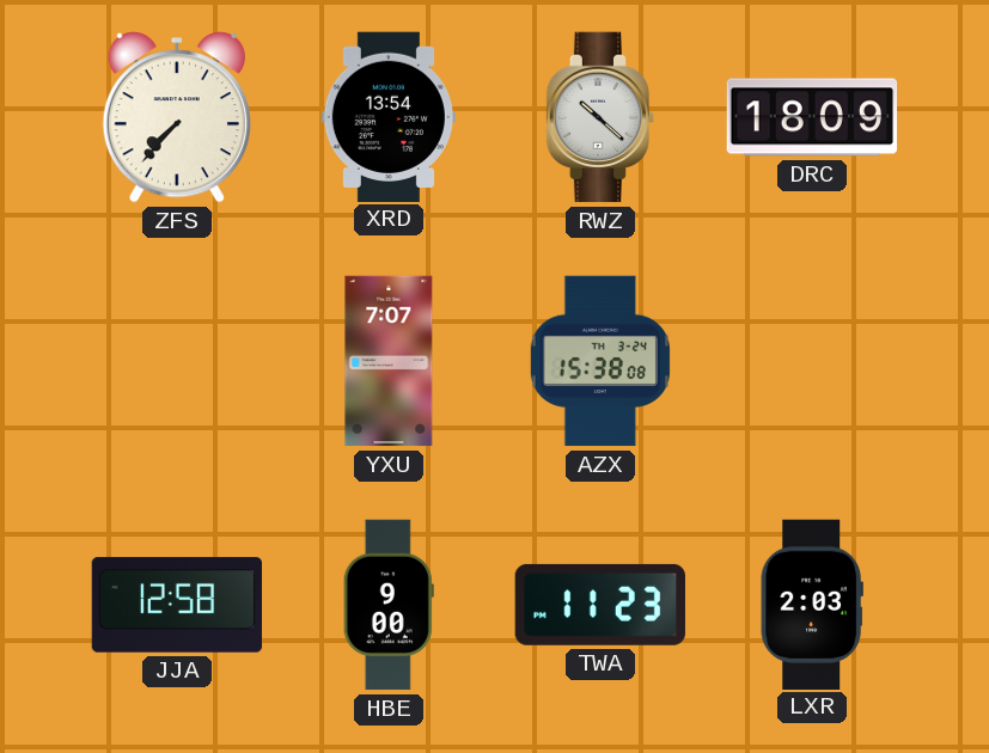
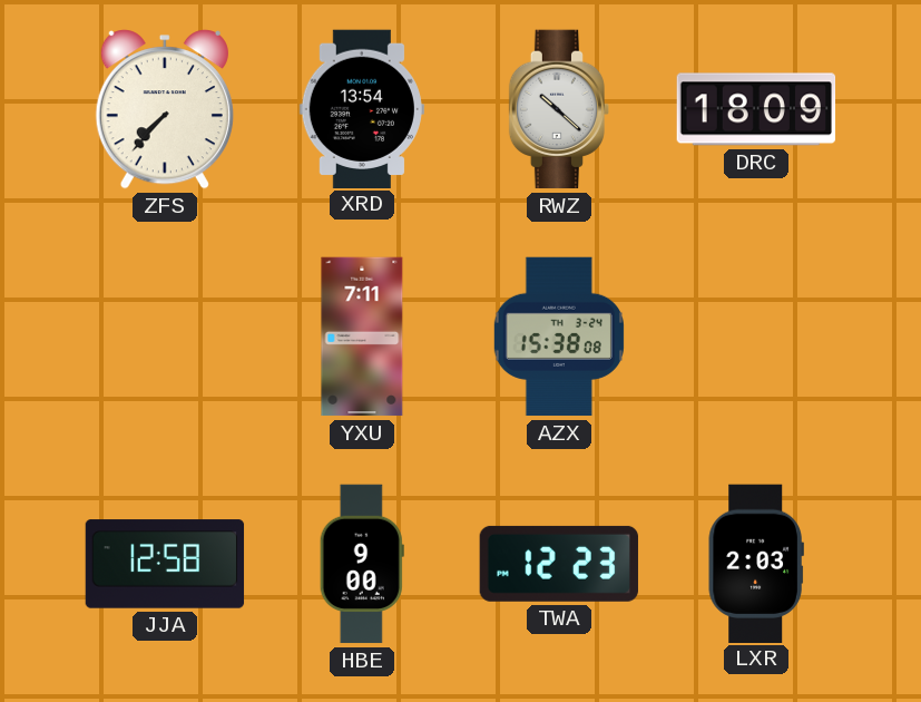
YXU: 7:07 -> 7:11
TWA: 11:23 -> 12:23
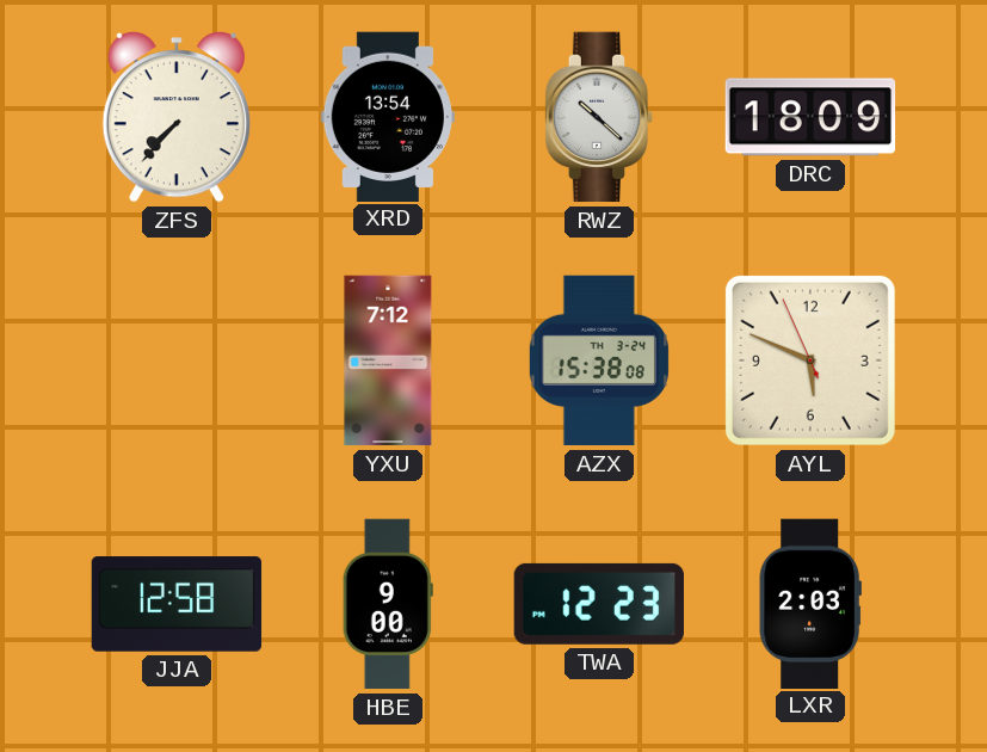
YXU: 7:11 -> 7:12
AYL: none -> 5:48
